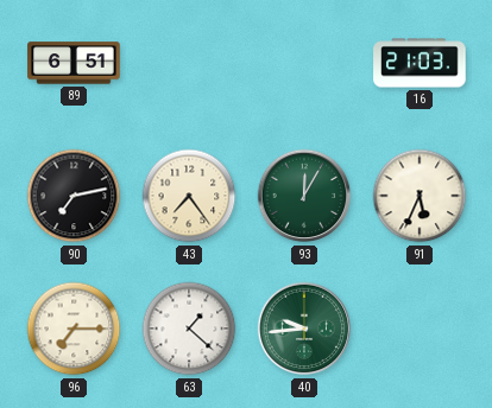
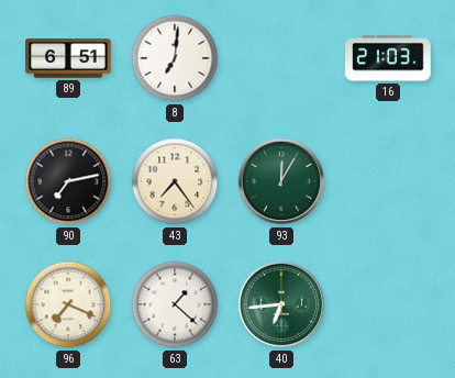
8: none -> 7:01
91: 5:34 -> none
96: 7:15 -> 7:19
40: 9:44 -> 6:44
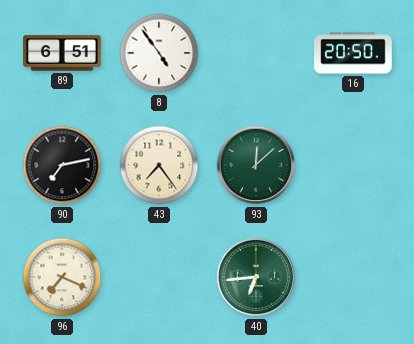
8: 7:01 -> 4:54
16: 21:03 -> 20:50
93: 12:05 -> 12:08
63: 1:22 -> none
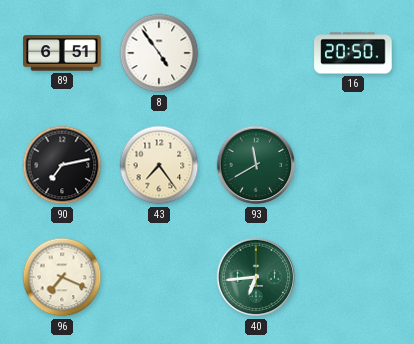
93: 12:08 -> 11:40
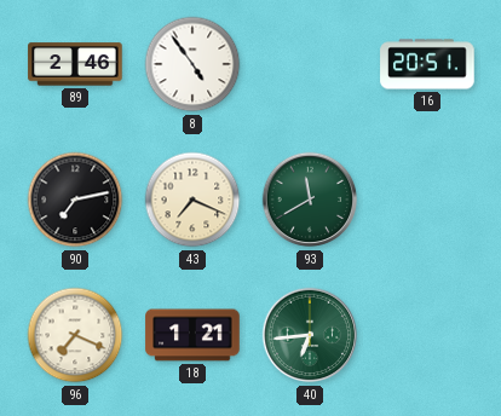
89: 6:51 -> 2:46
16: 20:50 -> 20:51
43: 7:24 -> 7:19
18: none -> 1:21
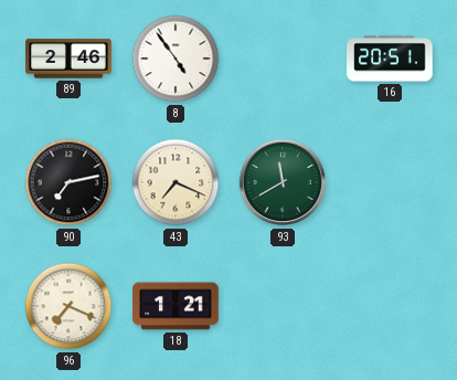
40: 6:44 -> none
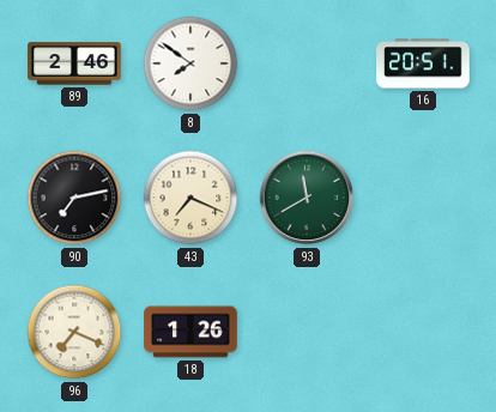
8: 4:54 -> 7:51
18: 1:21 -> 1:26
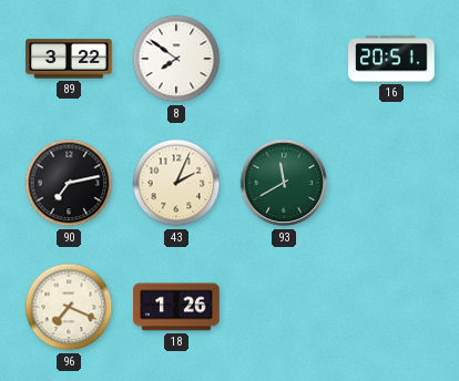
89: 2:46 -> 3:22
43: 7:19 -> 2:04
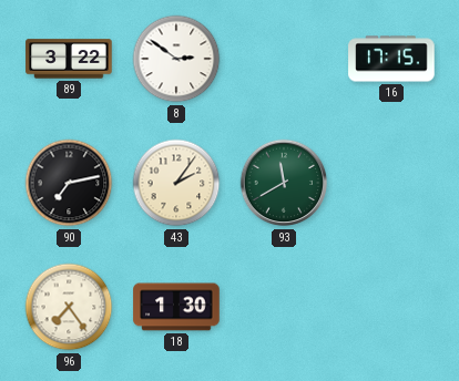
8: 7:51 -> 2:51
16: 20:51 -> 17:15
43: 2:04 -> 2:06
96: 7:19 -> 7:24
18: 1:26 -> 1:30
